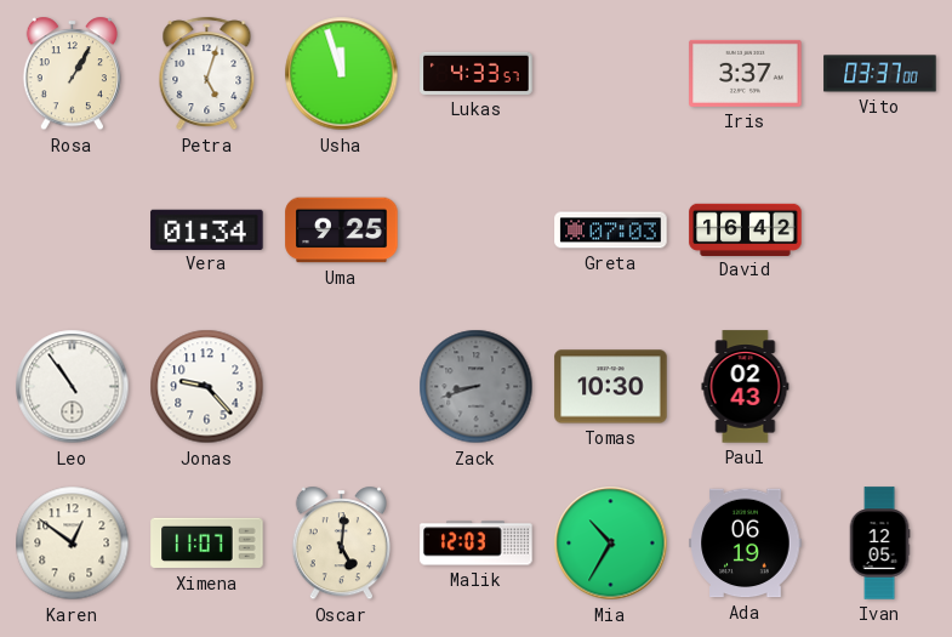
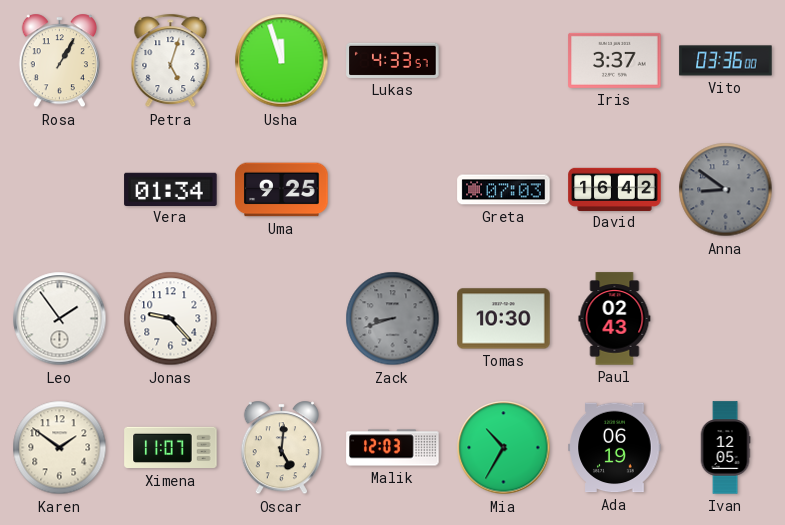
Vito: 03:37 -> 03:36
Anna: none -> 8:51
Leo: 10:54 -> 1:54
Karen: 12:51 -> 1:51
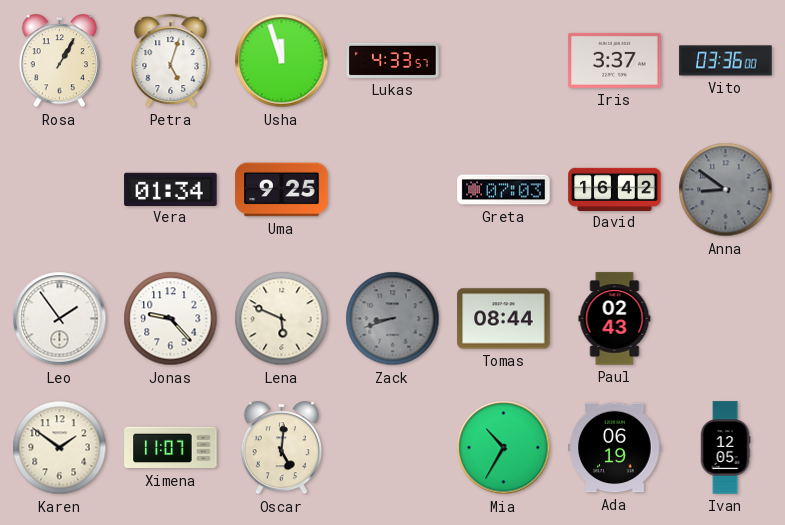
Lena: none -> 5:49
Tomas: 10:30 -> 08:44
Malik: 12:03 -> none
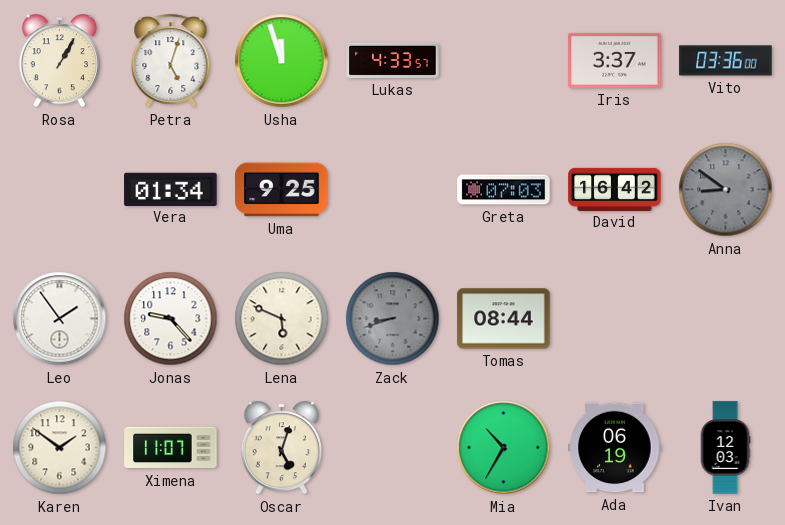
Paul: 02:43 -> none
Oscar: 5:01 -> 5:03
Ivan: 12:05 -> 12:03
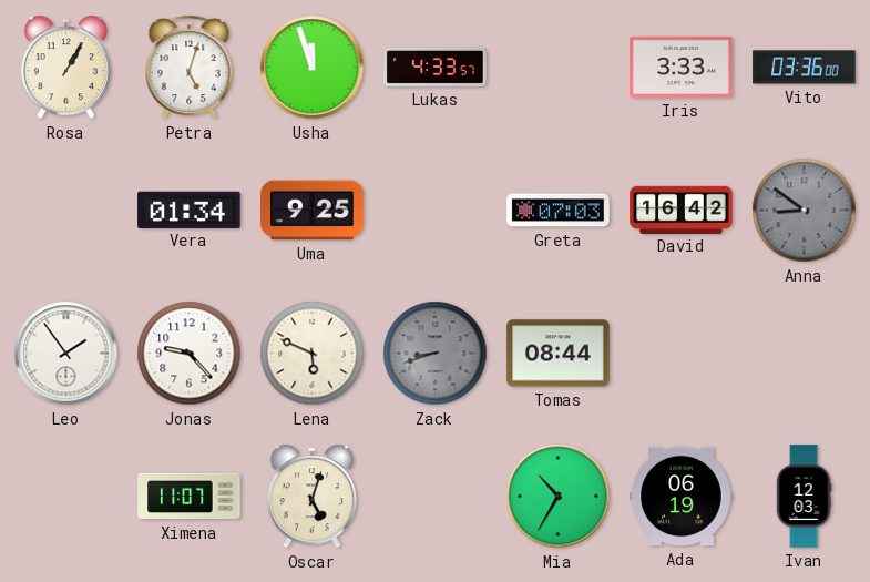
Iris: 3:37 -> 3:33
Karen: 1:51 -> none
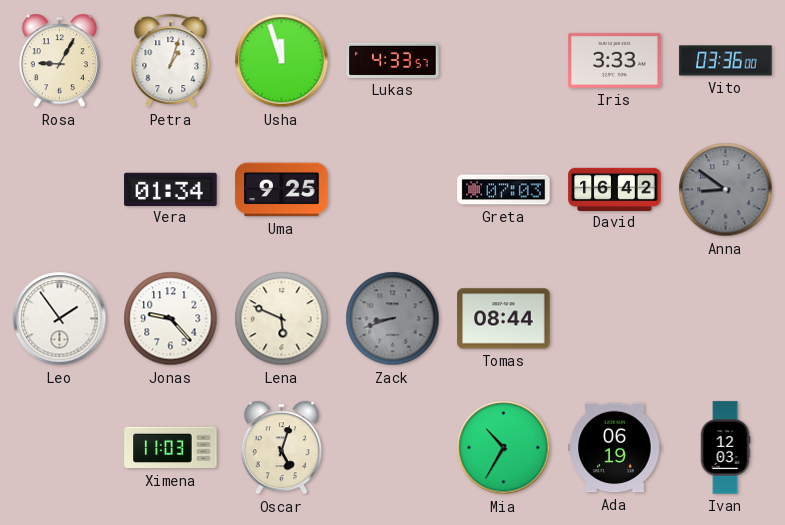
Rosa: 1:05 -> 9:05
Petra: 5:03 -> 1:03
Ximena: 11:07 -> 11:03
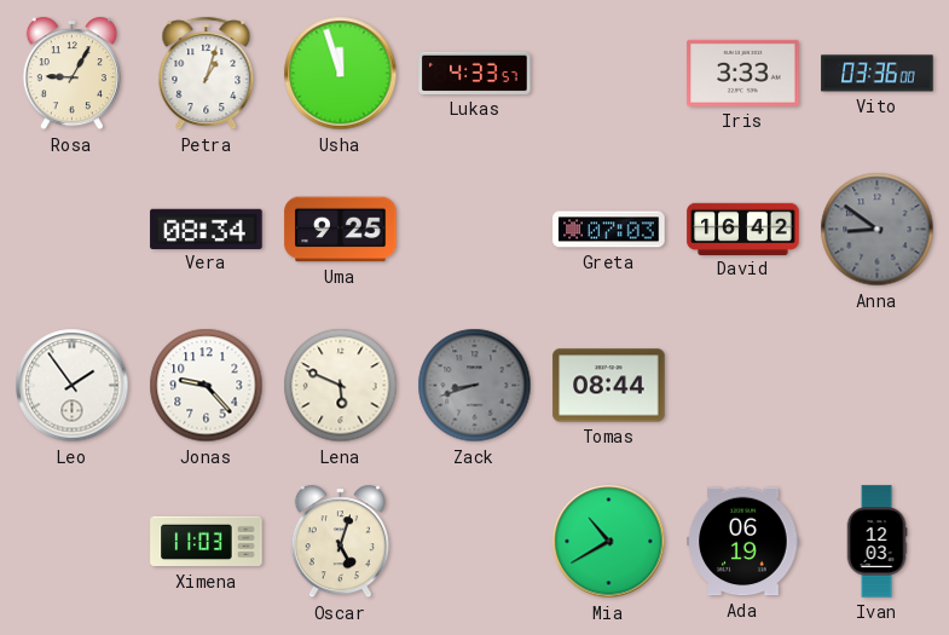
Vera: 01:34 -> 08:34
Mia: 10:35 -> 10:40
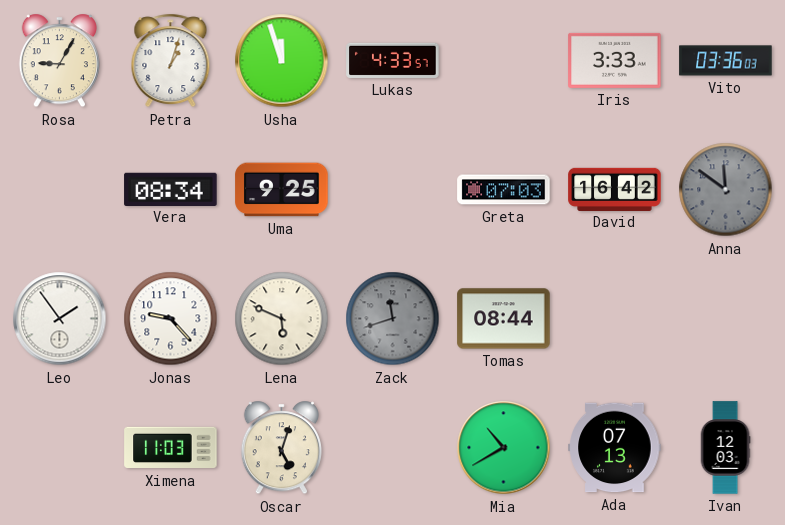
Vito: 03:36:00 -> 03:36:03
Anna: 8:51 -> 11:51
Zack: 8:42 -> 11:42
Ada: 06:19 -> 07:13
